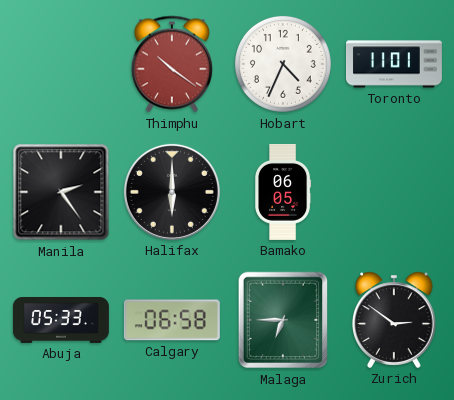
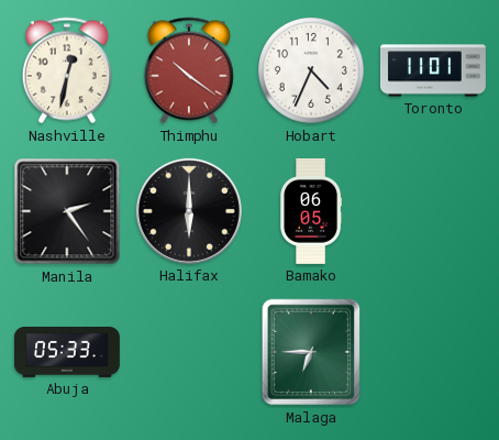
Nashville: none -> 12:32
Calgary: 06:58 -> none
Zurich: 2:51 -> none
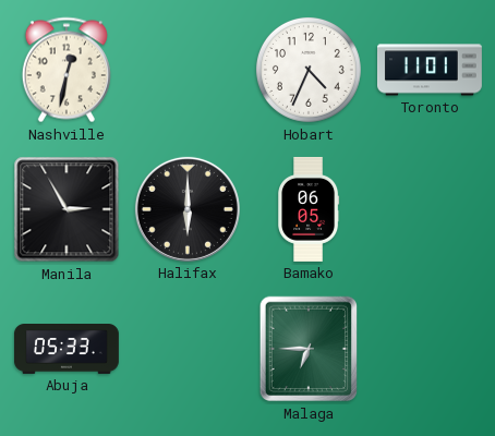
Thimphu: 10:21 -> none
Manila: 2:24 -> 2:55
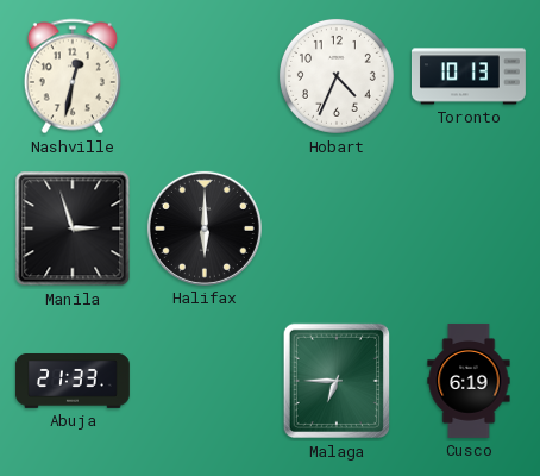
Toronto: 11:01 -> 10:13
Manila: 2:55 -> 2:57
Bamako: 06:05 -> none
Abuja: 05:33 -> 21:33
Cusco: none -> 6:19
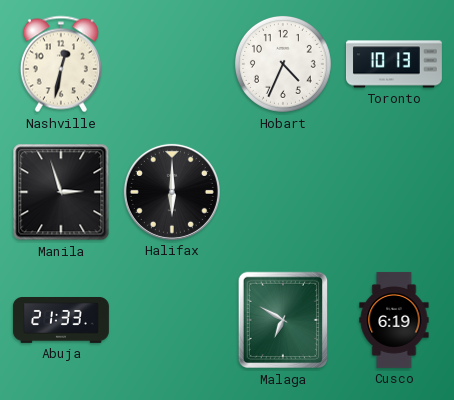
Malaga: 6:45 -> 6:50
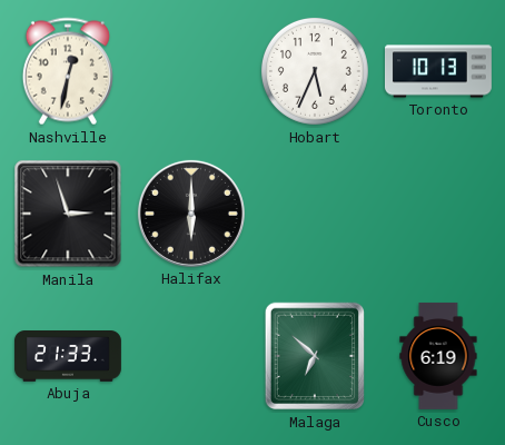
Hobart: 4:34 -> 5:34
Malaga: 6:50 -> 6:52
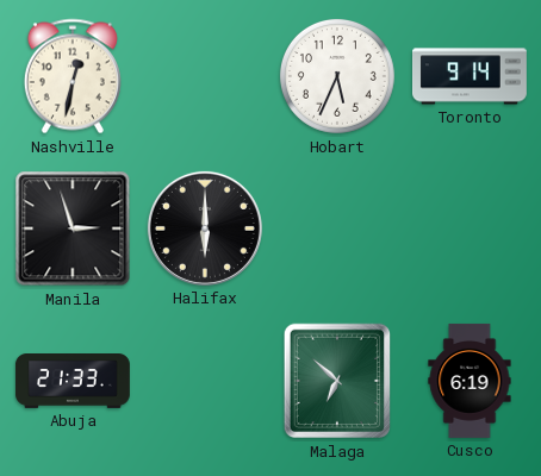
Toronto: 10:13 -> 9:14
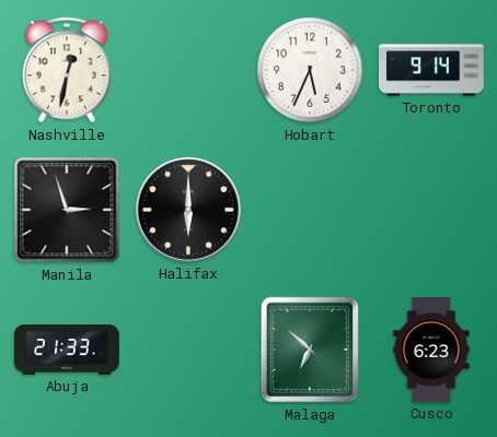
Cusco: 6:19 -> 6:23
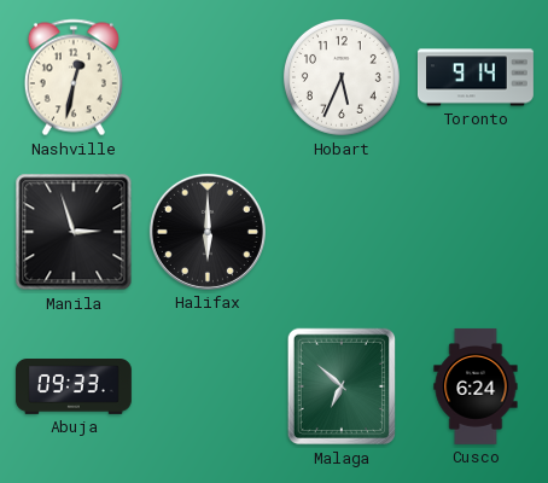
Abuja: 21:33 -> 09:33
Cusco: 6:23 -> 6:24
